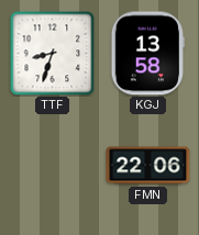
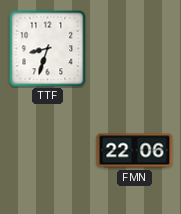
KGJ: 13:58 -> none
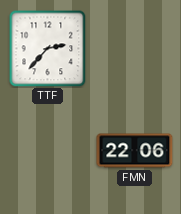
TTF: 8:33 -> 2:37
